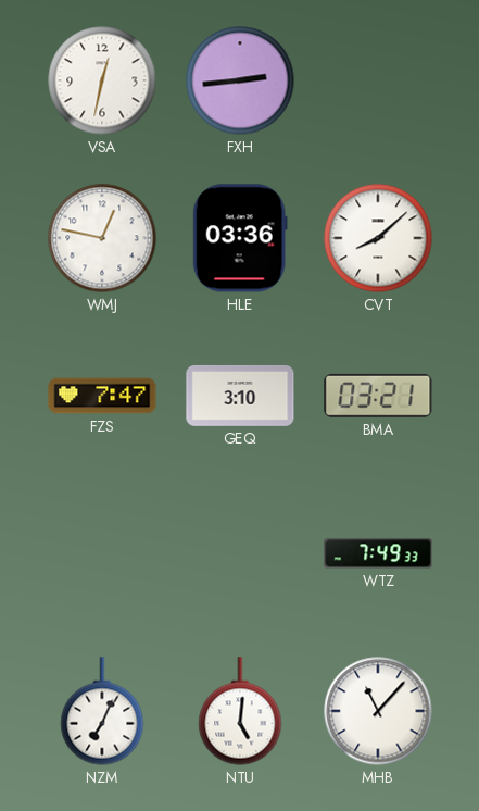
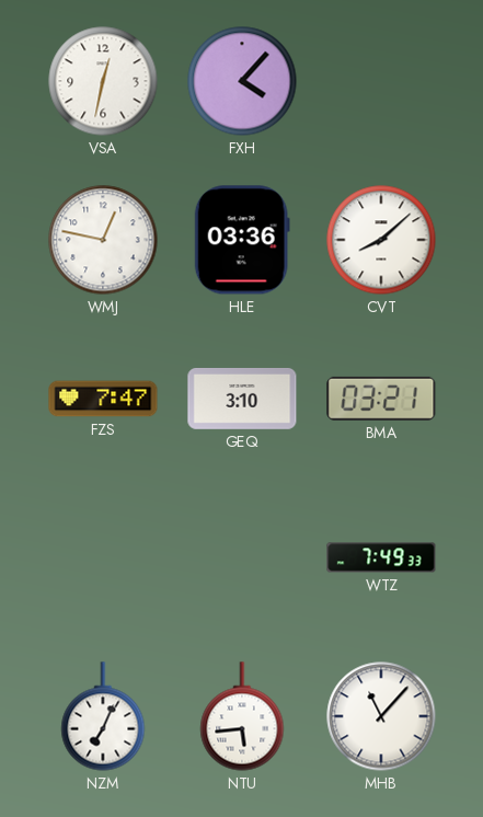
FXH: 2:44 -> 4:07
NTU: 5:01 -> 5:44
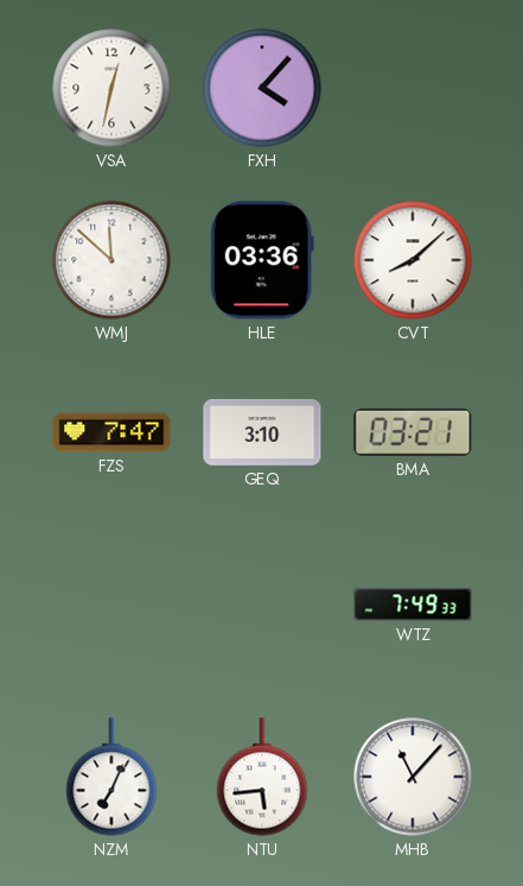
WMJ: 12:47 -> 11:52
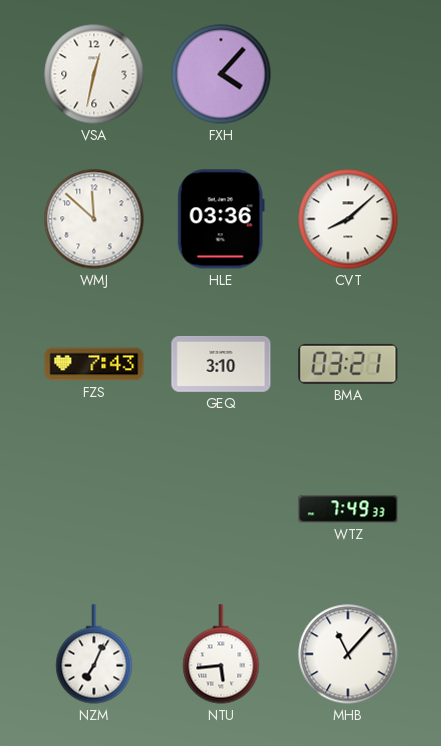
FZS: 7:47 -> 7:43
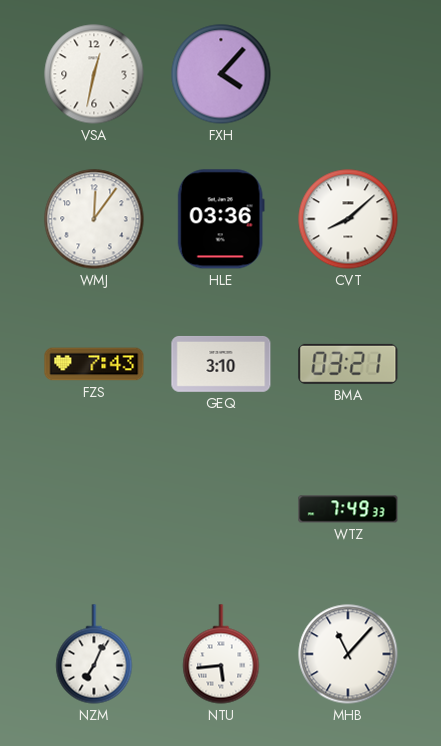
WMJ: 11:52 -> 12:06
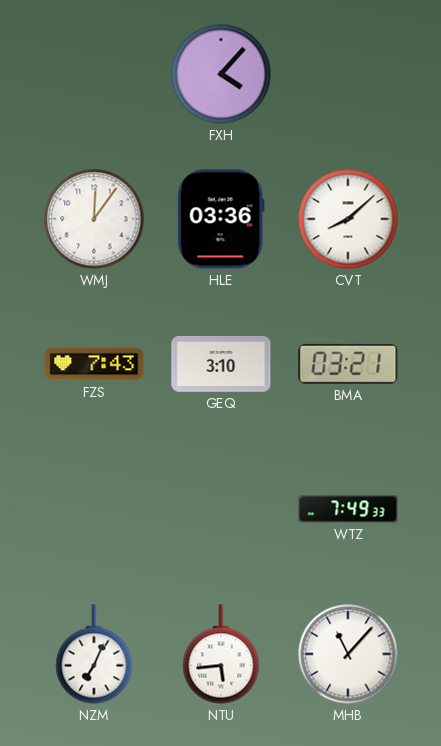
VSA: 12:32 -> none
